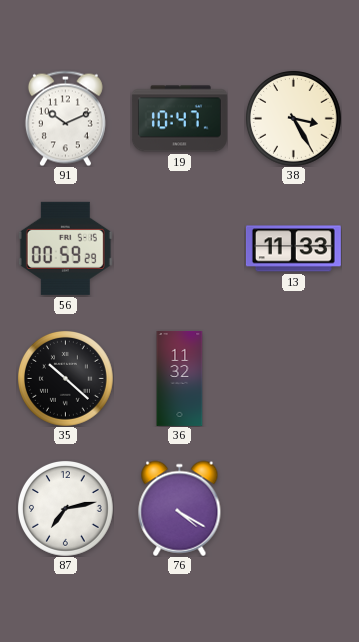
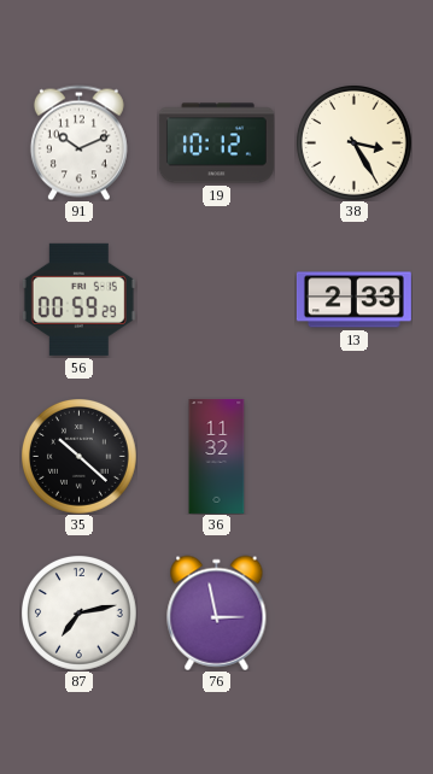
19: 10:47 -> 10:12
13: 11:33 -> 2:33
76: 4:20 -> 2:58
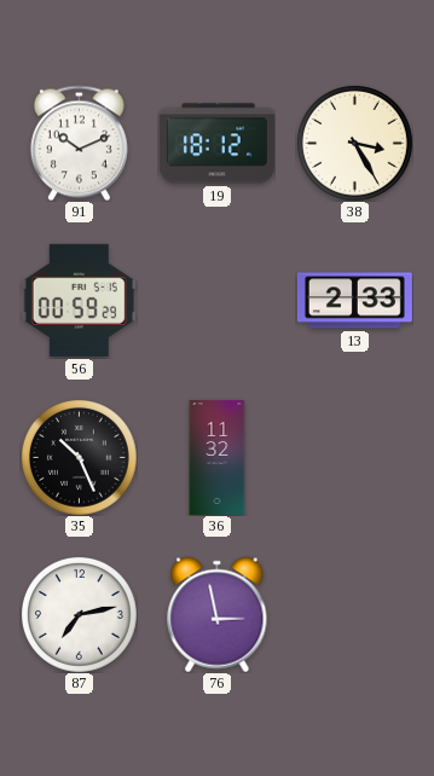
19: 10:12 -> 18:12
35: 10:22 -> 10:26
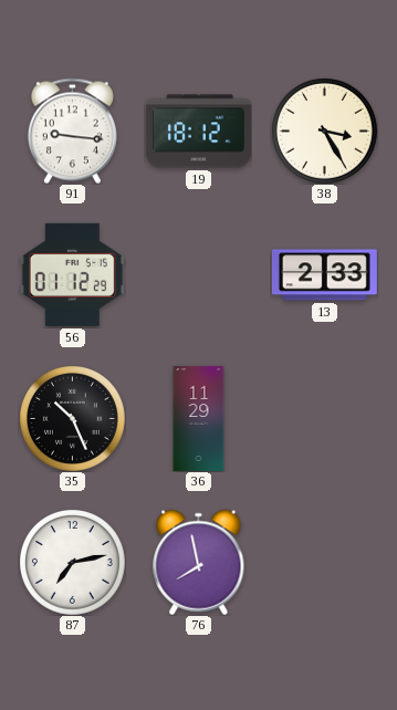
91: 10:11 -> 9:16
56: 00:59 -> 01:12
36: 11:32 -> 11:29
76: 2:58 -> 7:58
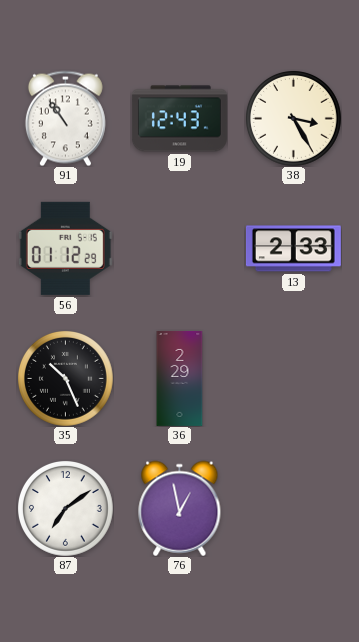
91: 9:16 -> 10:54
19: 18:12 -> 12:43
36: 11:29 -> 2:29
87: 7:13 -> 7:09
76: 7:58 -> 12:58
